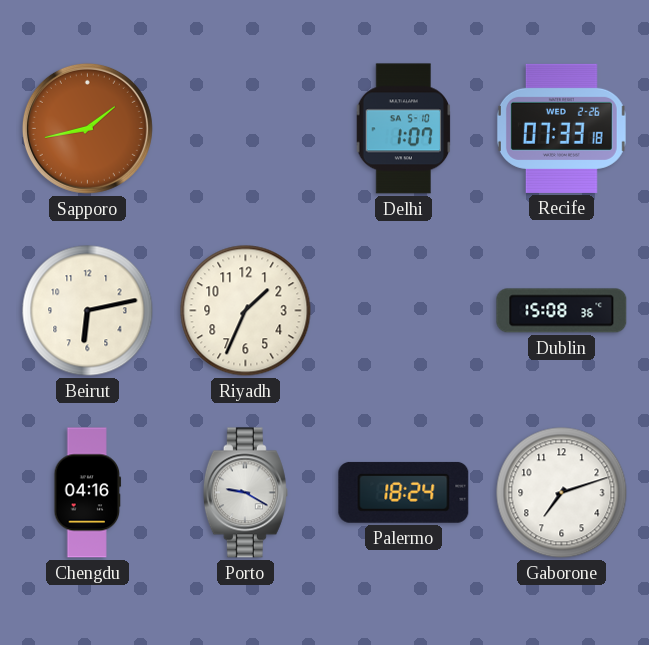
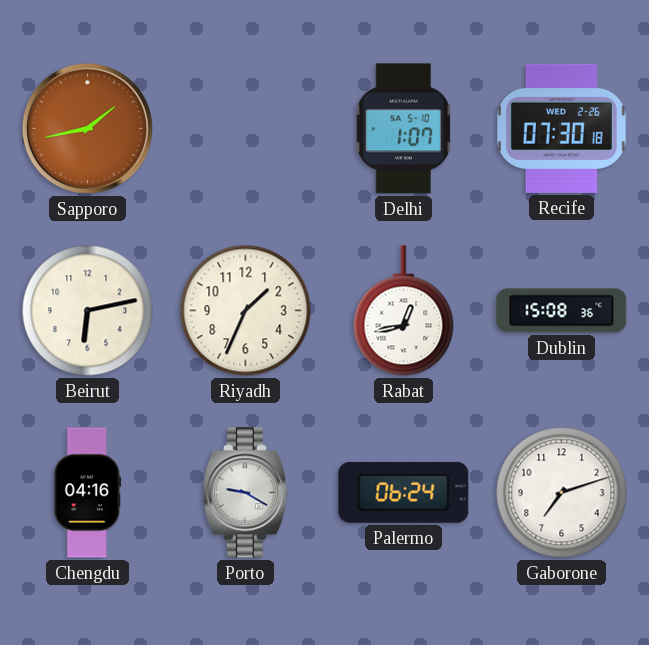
Recife: 07:33 -> 07:30
Rabat: none -> 12:43
Palermo: 18:24 -> 06:24
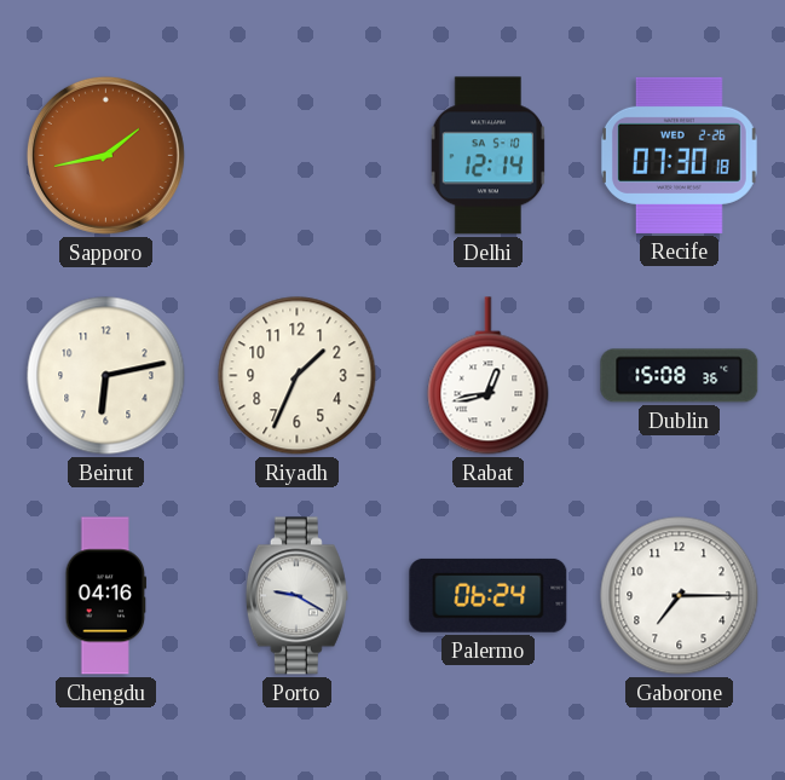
Delhi: 1:07 -> 12:14
Gaborone: 7:12 -> 7:15
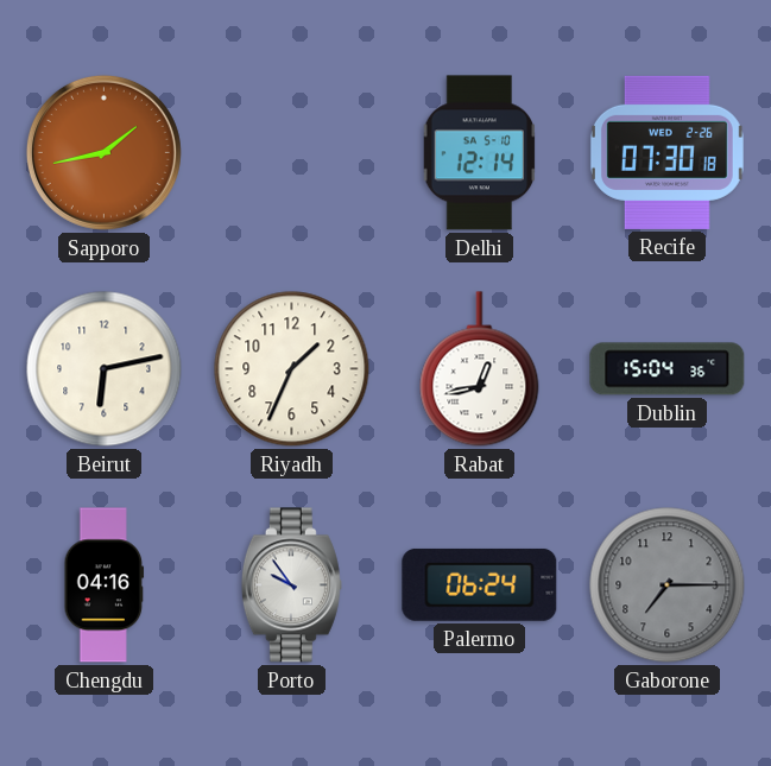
Dublin: 15:08 -> 15:04
Porto: 9:20 -> 9:54
Gaborone dial: white -> grey
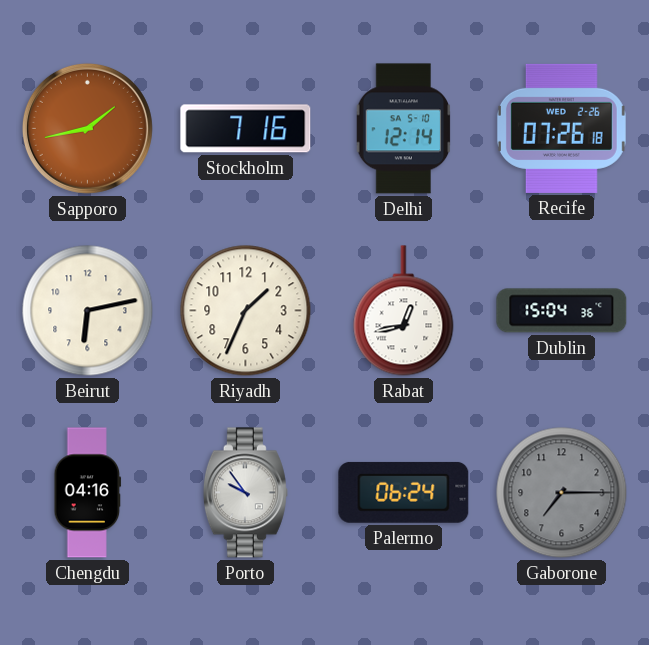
Stockholm: none -> 7:16
Recife: 07:30 -> 07:26
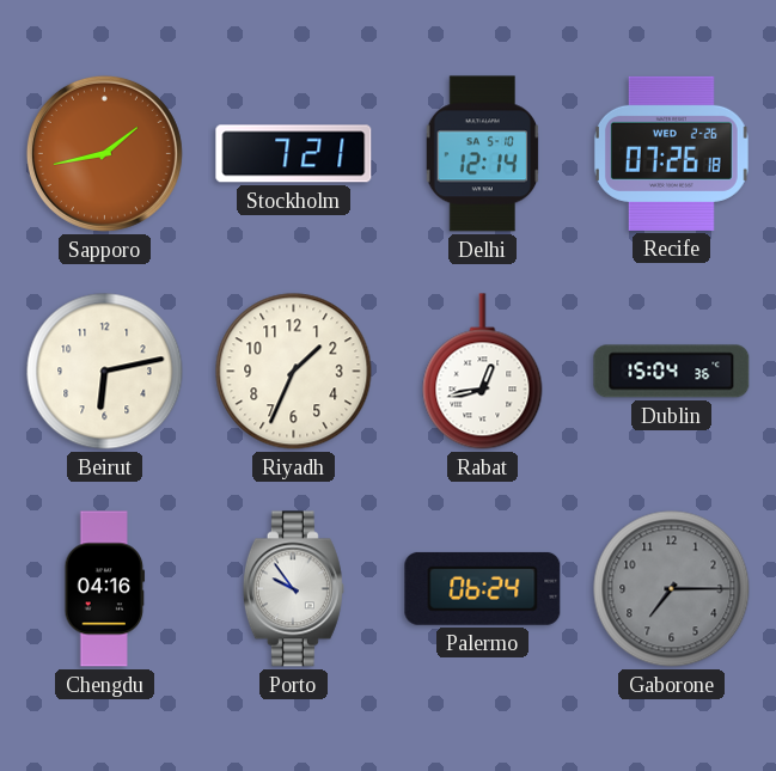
Stockholm: 7:16 -> 7:21
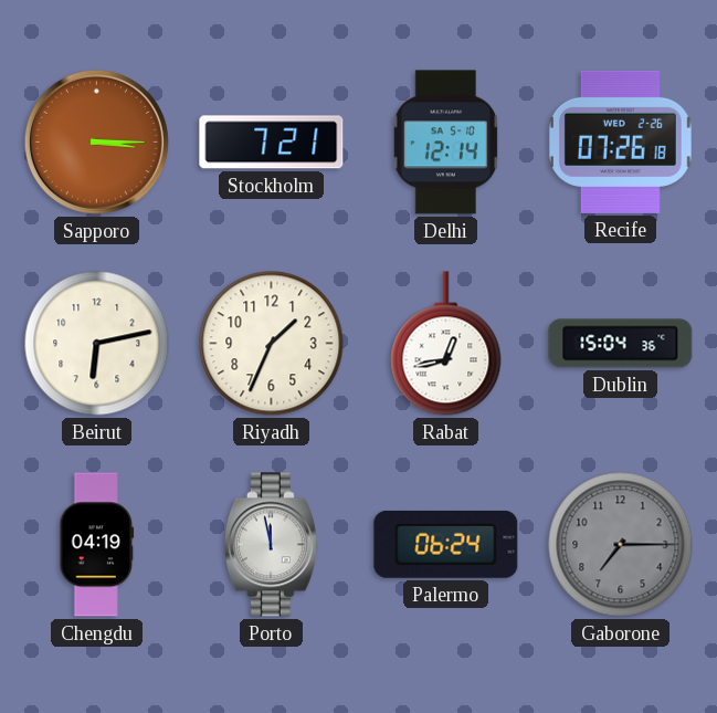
Sapporo: 1:43 -> 3:15
Chengdu: 04:16 -> 04:19
Porto: 9:54 -> 11:58
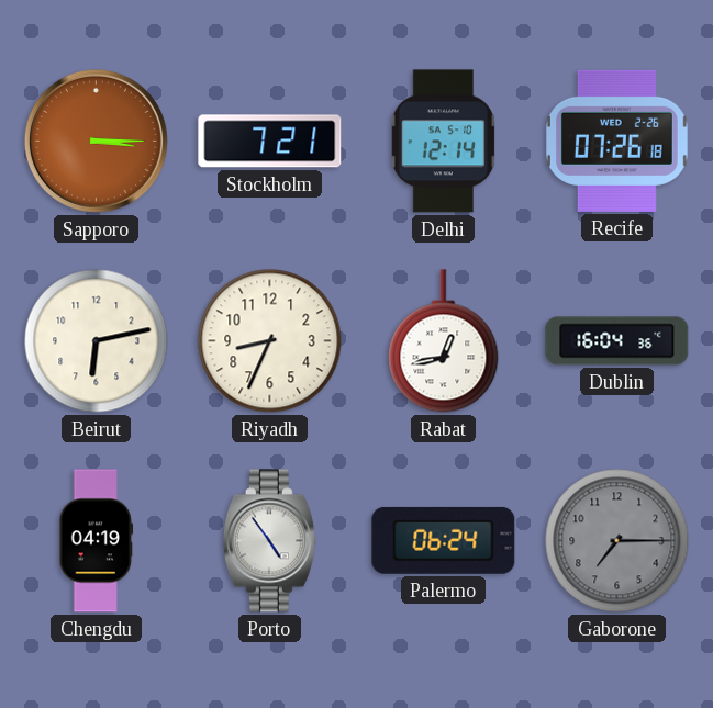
Riyadh: 1:34 -> 8:34
Dublin: 15:04 -> 16:04
Porto: 11:58 -> 4:54
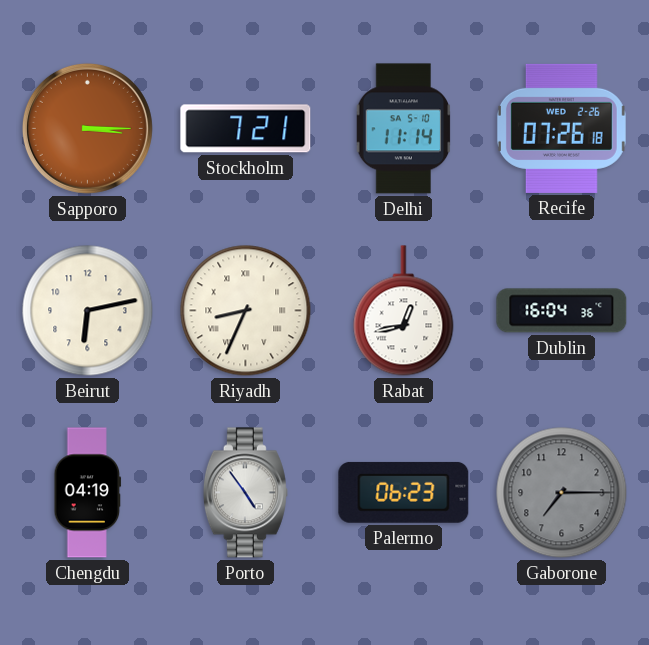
Delhi: 12:14 -> 11:14
Riyadh numerals: Arabic -> Roman
Palermo: 06:24 -> 06:23
